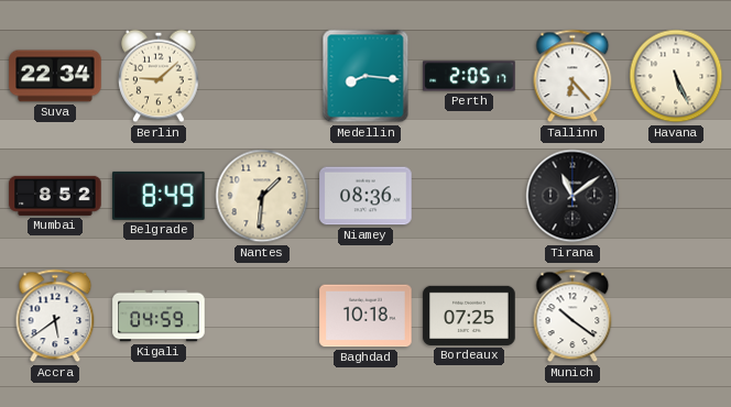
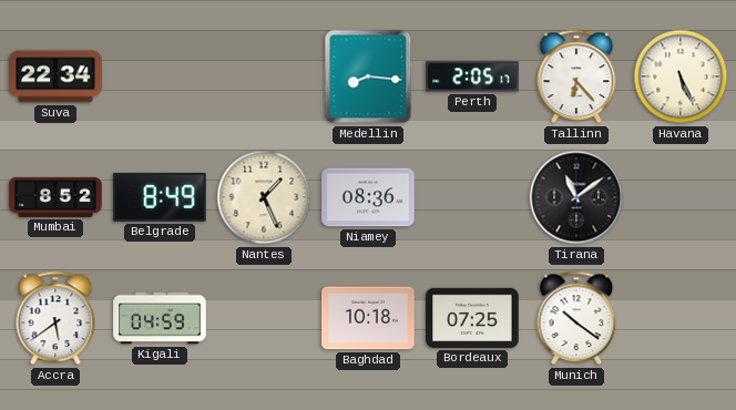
Berlin: 9:08 -> none
Nantes: 1:31 -> 1:26
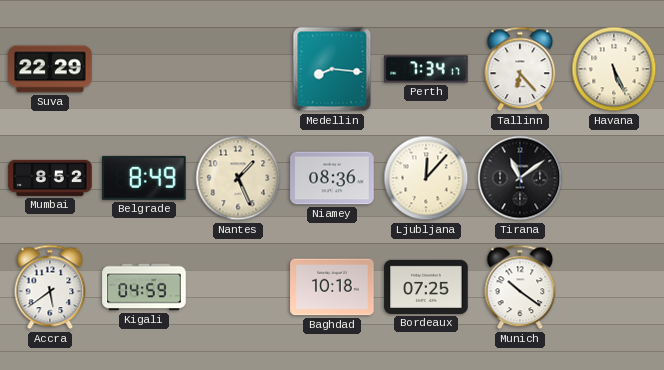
Suva: 22:34 -> 22:29
Perth: 2:05 -> 7:34
Ljubljana: none -> 12:07
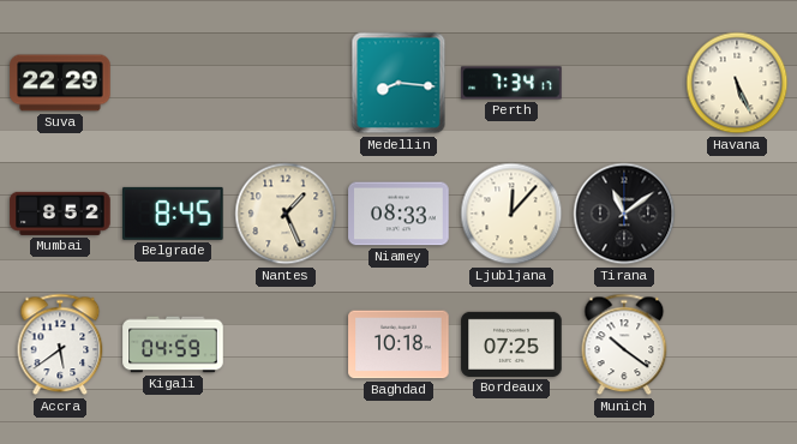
Tallinn: 6:23 -> none
Belgrade: 8:49 -> 8:45
Niamey: 08:36 -> 08:33
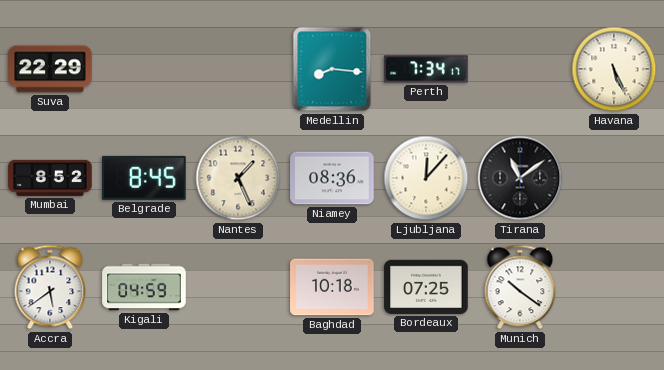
Niamey: 08:33 -> 08:36
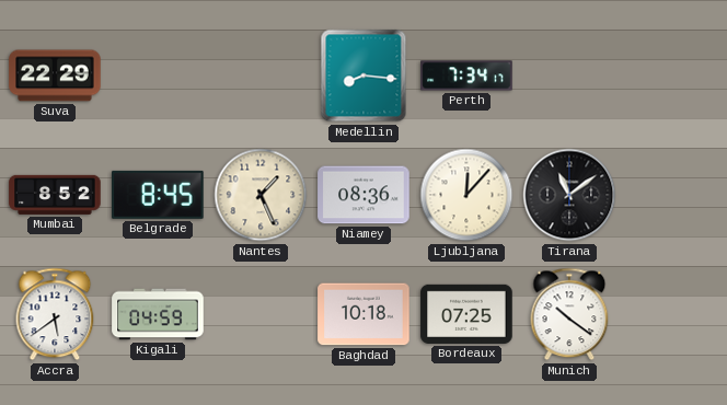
Havana: 5:26 -> none
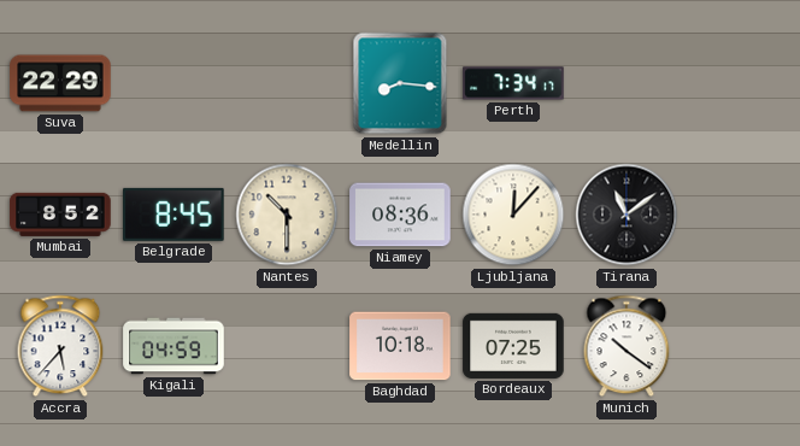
Nantes: 1:26 -> 10:30
Accra: 5:39 -> 5:37
